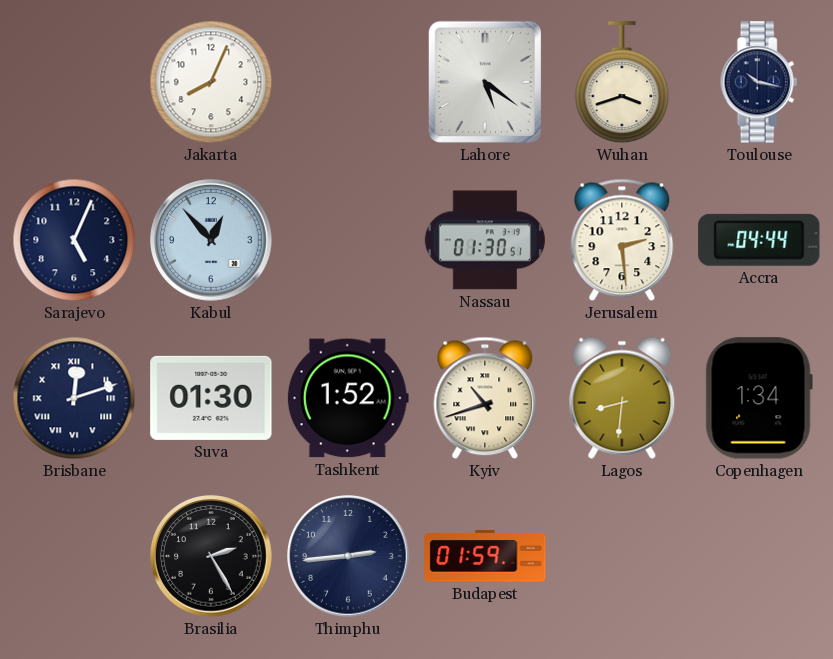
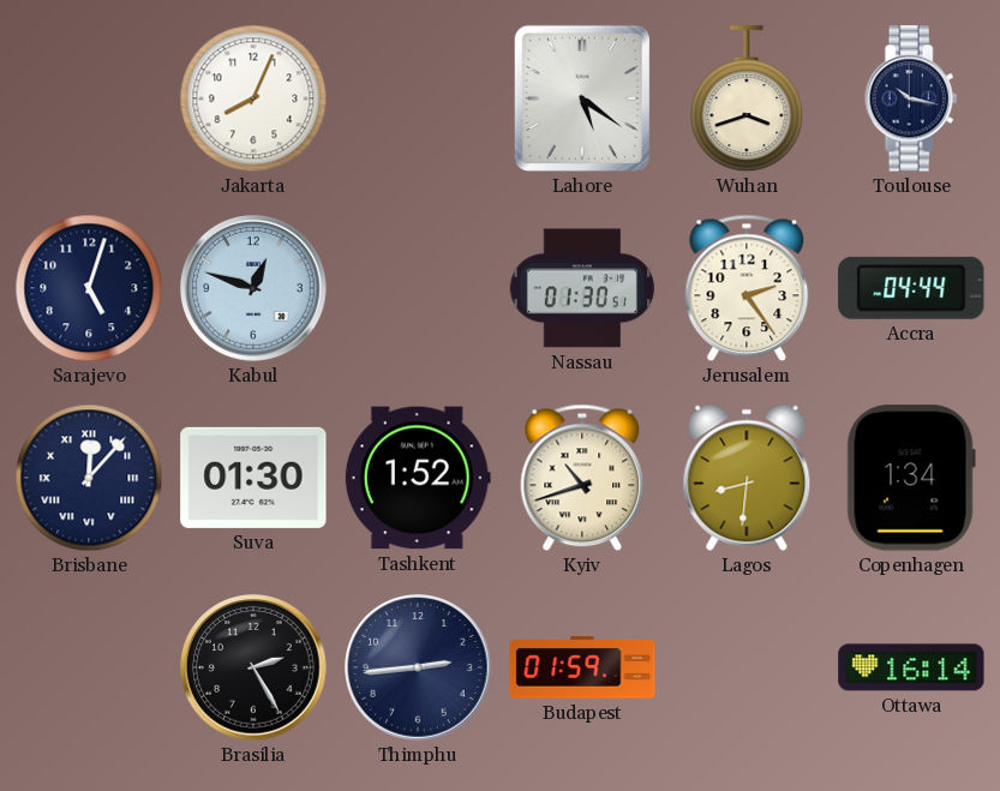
Sarajevo: 5:04 -> 5:03
Kabul: 12:53 -> 12:48
Jerusalem: 2:29 -> 2:24
Brisbane: 12:12 -> 12:07
Ottawa: none -> 16:14
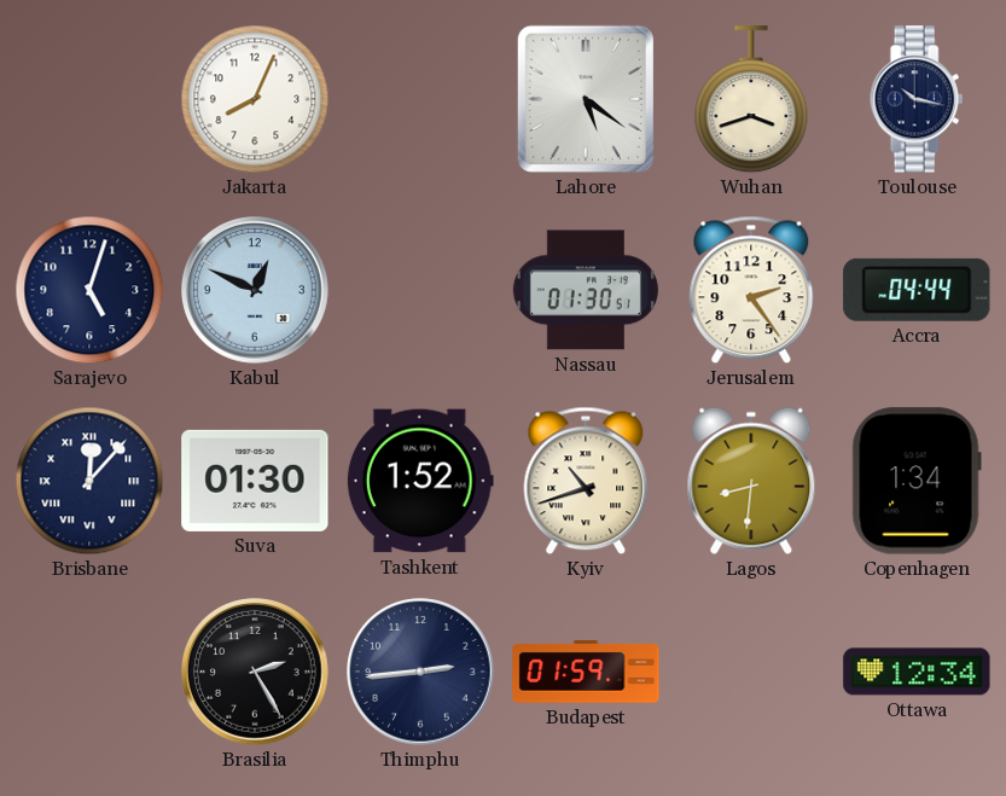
Kabul: 12:48 -> 12:49
Ottawa: 16:14 -> 12:34
